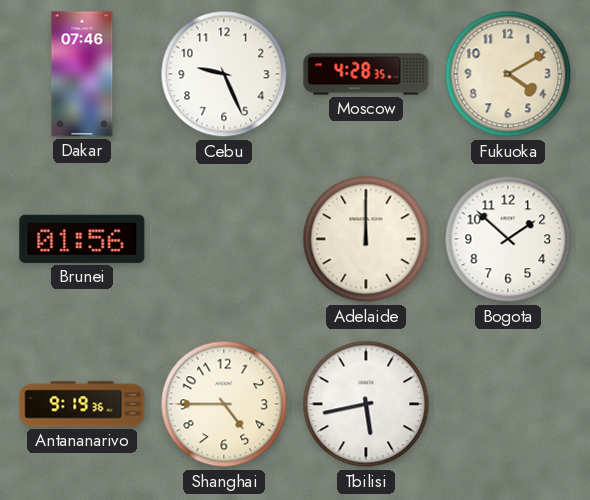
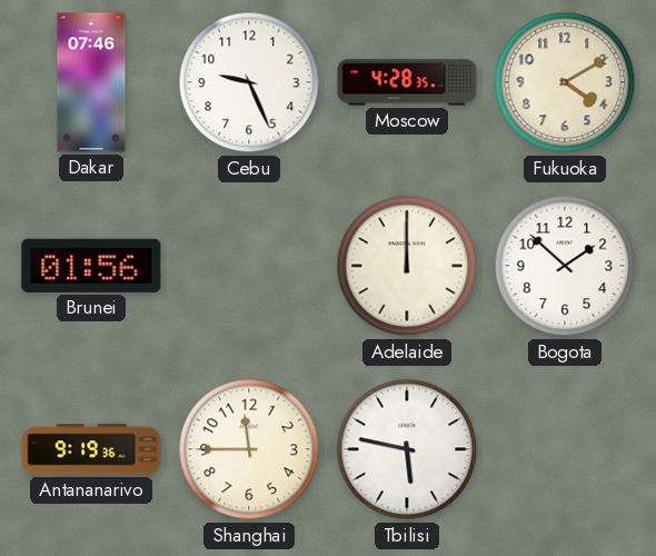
Shanghai: 4:45 -> 11:45
Tbilisi: 5:43 -> 5:47
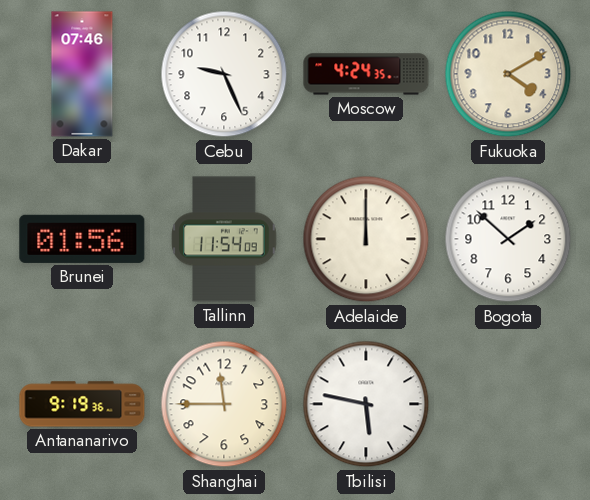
Moscow: 4:28 -> 4:24
Tallinn: none -> 11:54
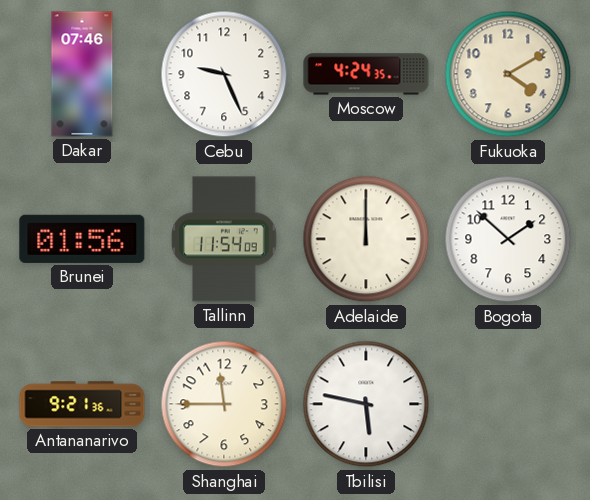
Antananarivo: 9:19 -> 9:21
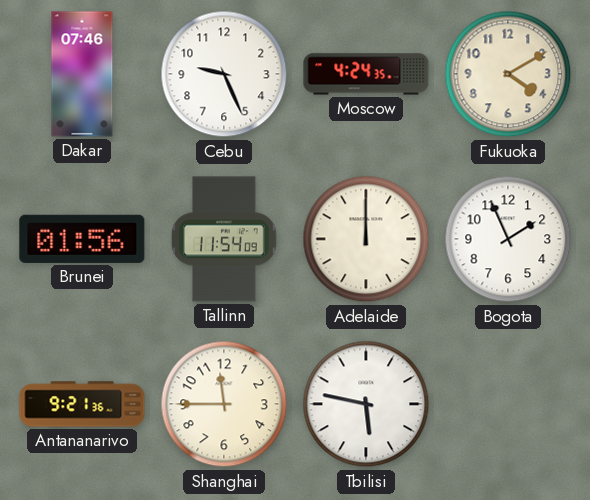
Bogota: 1:52 -> 1:56
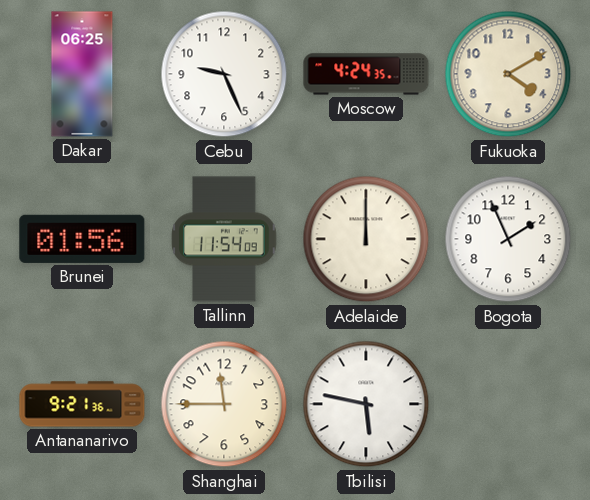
Dakar: 07:46 -> 06:25
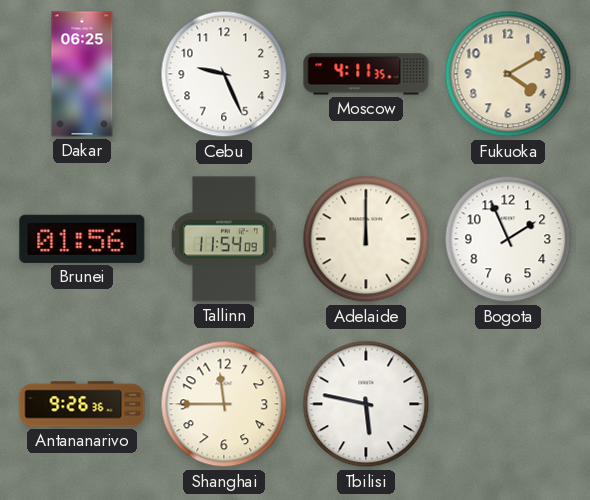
Moscow: 4:24 -> 4:11
Antananarivo: 9:21 -> 9:26
